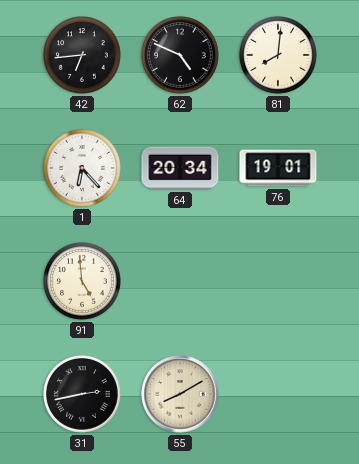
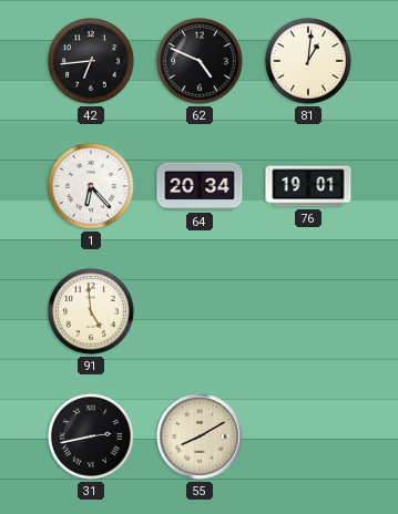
81: 8:01 -> 1:01
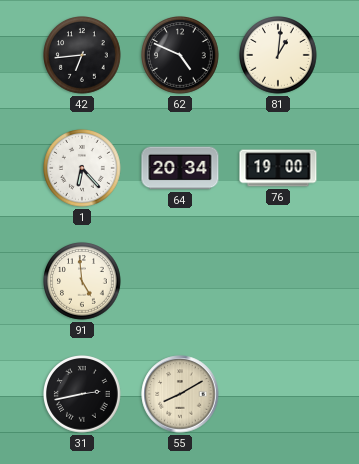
76: 19:01 -> 19:00
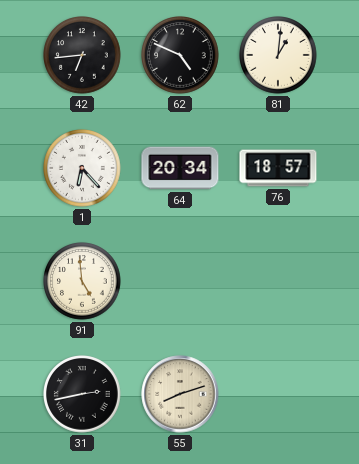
76: 19:00 -> 18:57
55: 8:10 -> 8:12
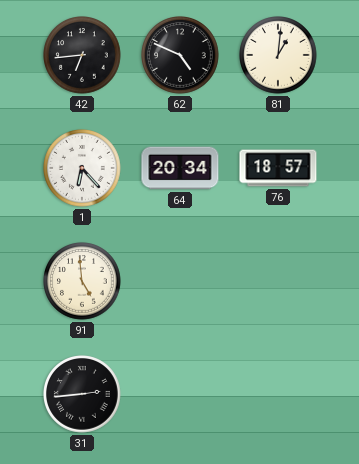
31: 2:43 -> 2:44
55: 8:12 -> none
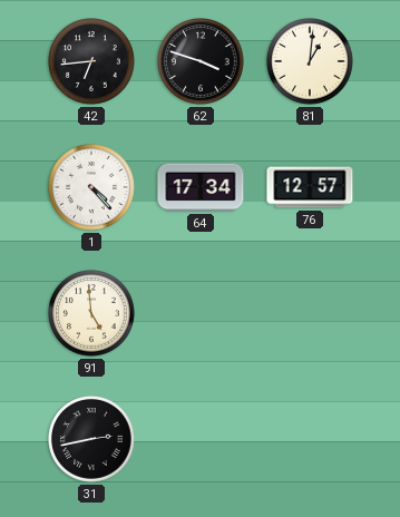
62: 4:49 -> 3:48
1: 6:23 -> 4:23
64: 20:34 -> 17:34
76: 18:57 -> 12:57
31: 2:44 -> 2:43
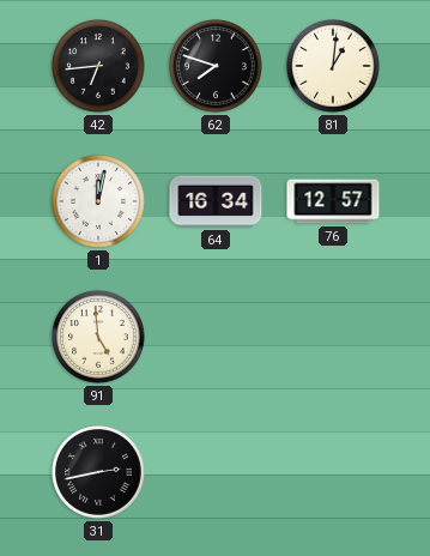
62: 3:48 -> 7:48
1: 4:23 -> 12:02
64: 17:34 -> 16:34
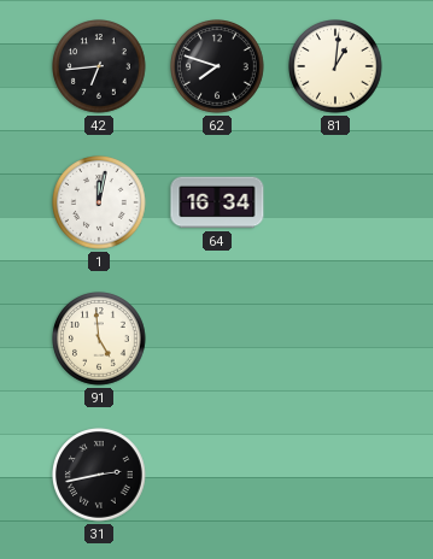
76: 12:57 -> none
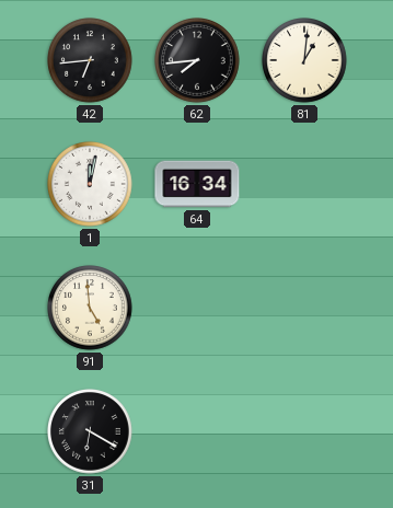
62: 7:48 -> 7:44
31: 2:43 -> 6:20
